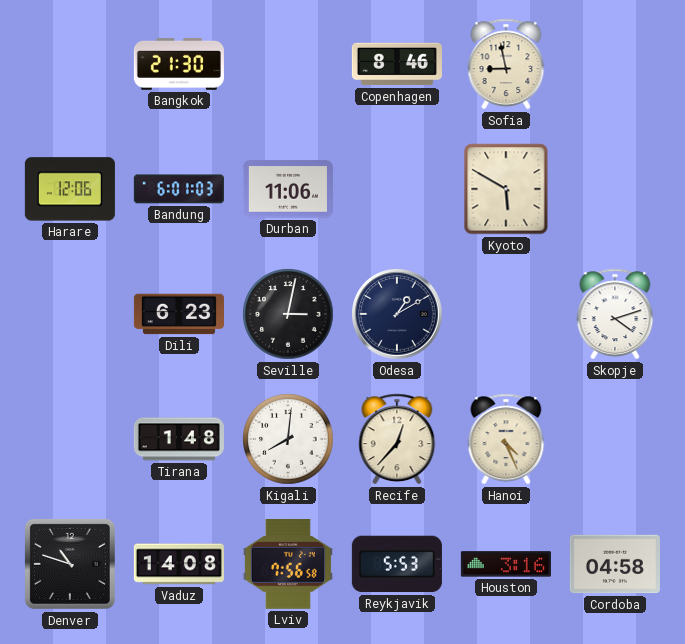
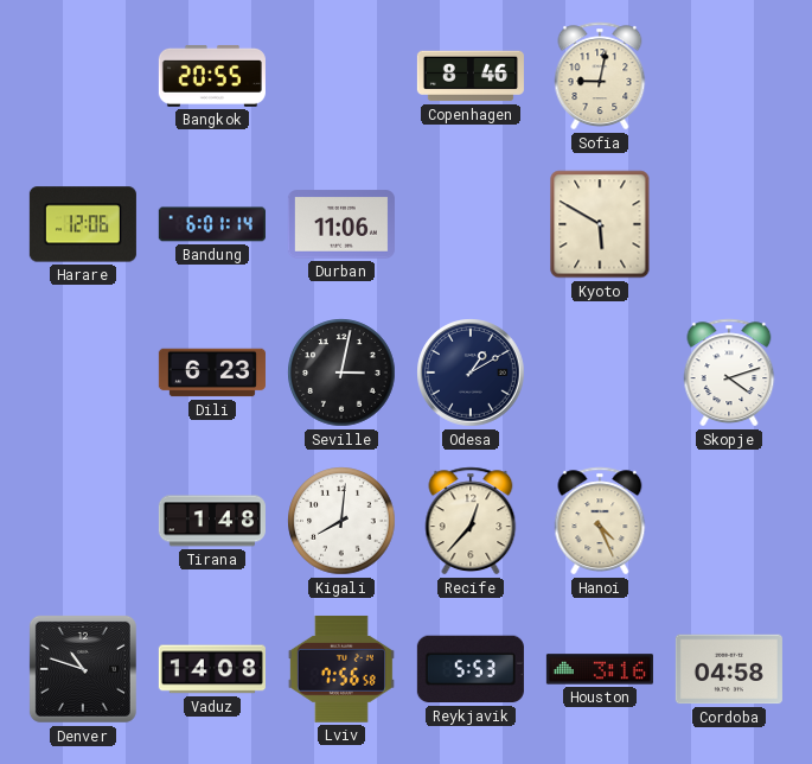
Bangkok: 21:30 -> 20:55
Sofia: 8:58 -> 9:02
Bandung: 6:01:03 -> 6:01:14
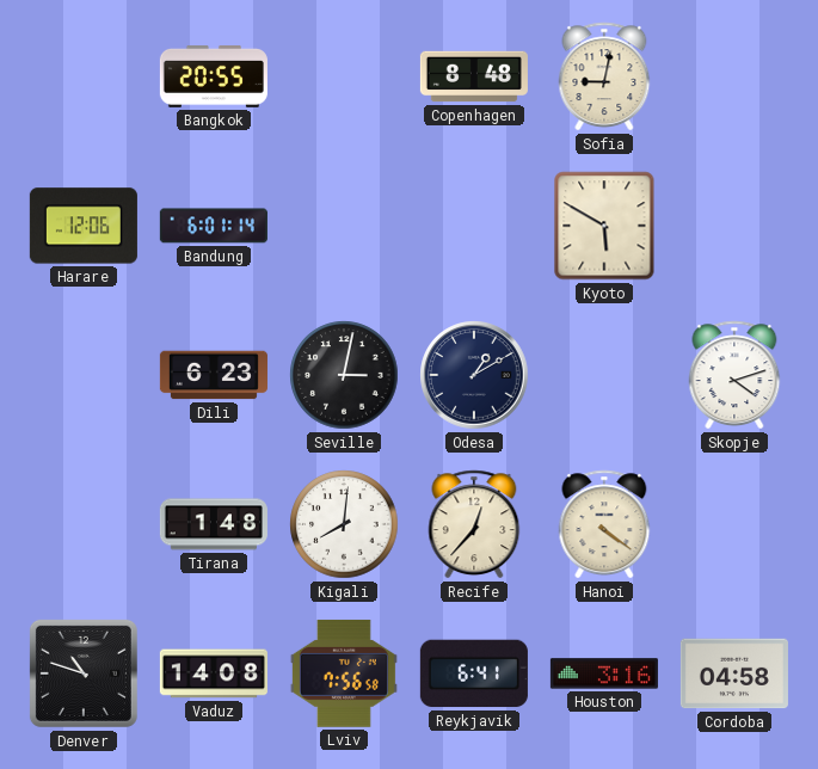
Copenhagen: 8:46 -> 8:48
Durban: 11:06 -> none
Hanoi: 4:26 -> 4:21
Reykjavik: 5:53 -> 6:41
